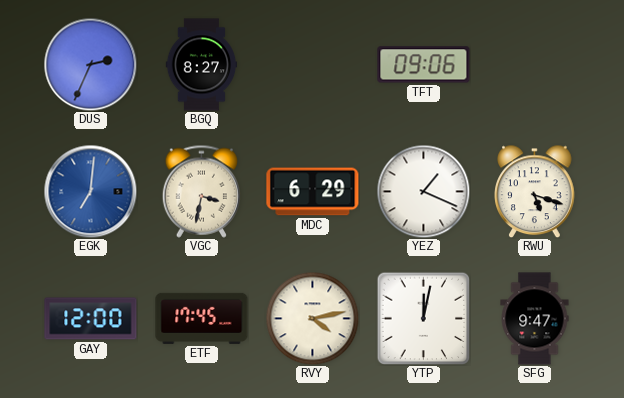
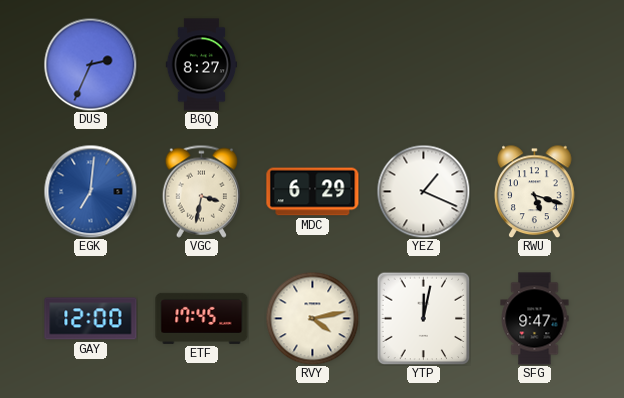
TFT: 09:06 -> none
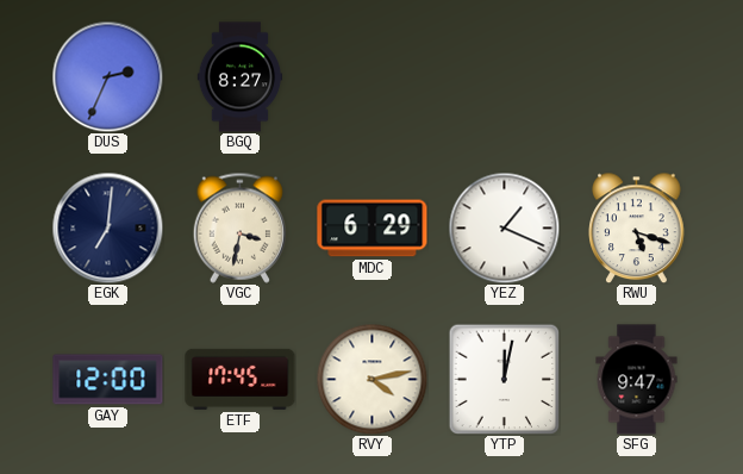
EGK dial: blue -> navy
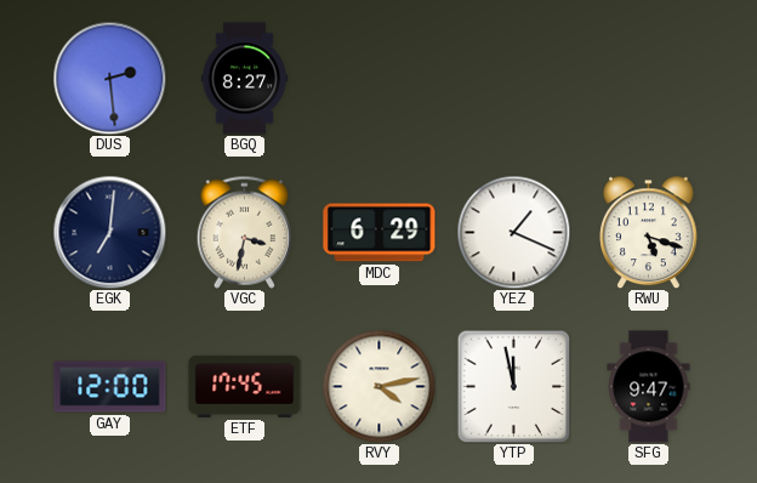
DUS: 2:34 -> 2:29
YTP: 12:02 -> 11:58
